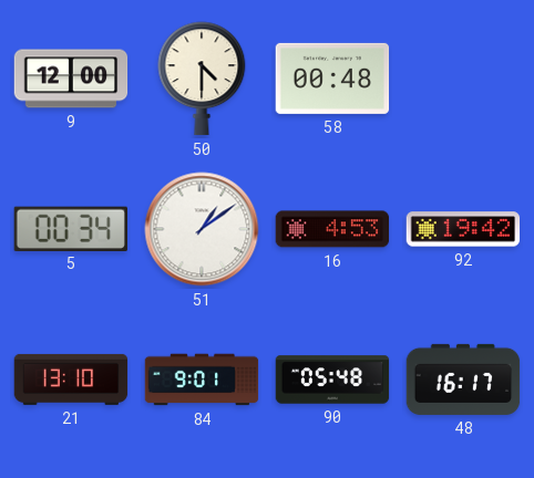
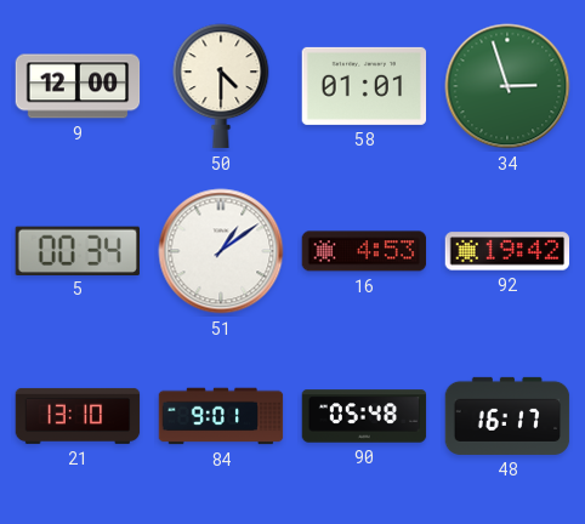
58: 00:48 -> 01:01
34: none -> 2:57
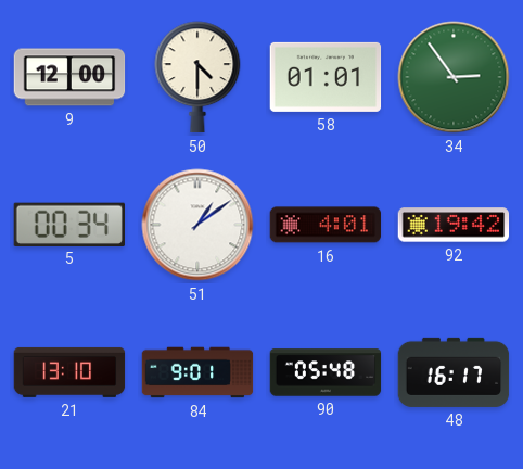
34: 2:57 -> 2:54
16: 4:53 -> 4:01
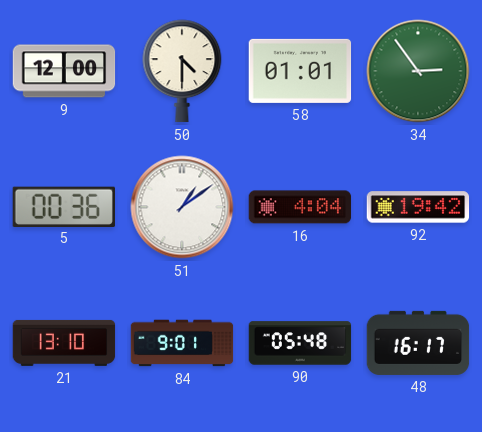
5: 00:34 -> 00:36
16: 4:01 -> 4:04
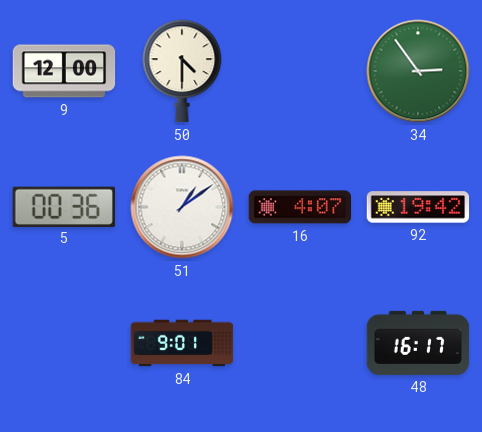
58: 01:01 -> none
16: 4:04 -> 4:07
21: 13:10 -> none
90: 05:48 -> none
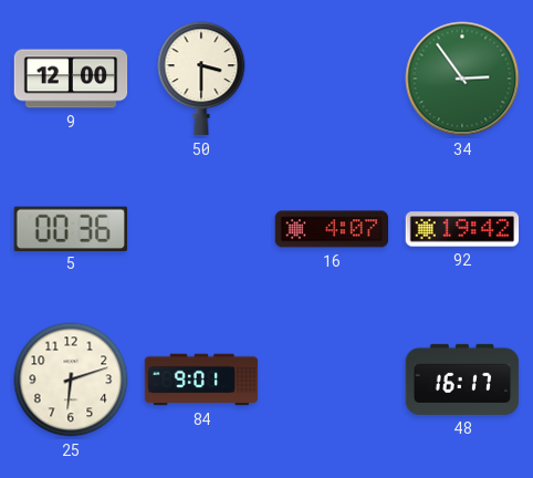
50: 4:30 -> 3:30
51: 1:09 -> none
25: none -> 6:12
